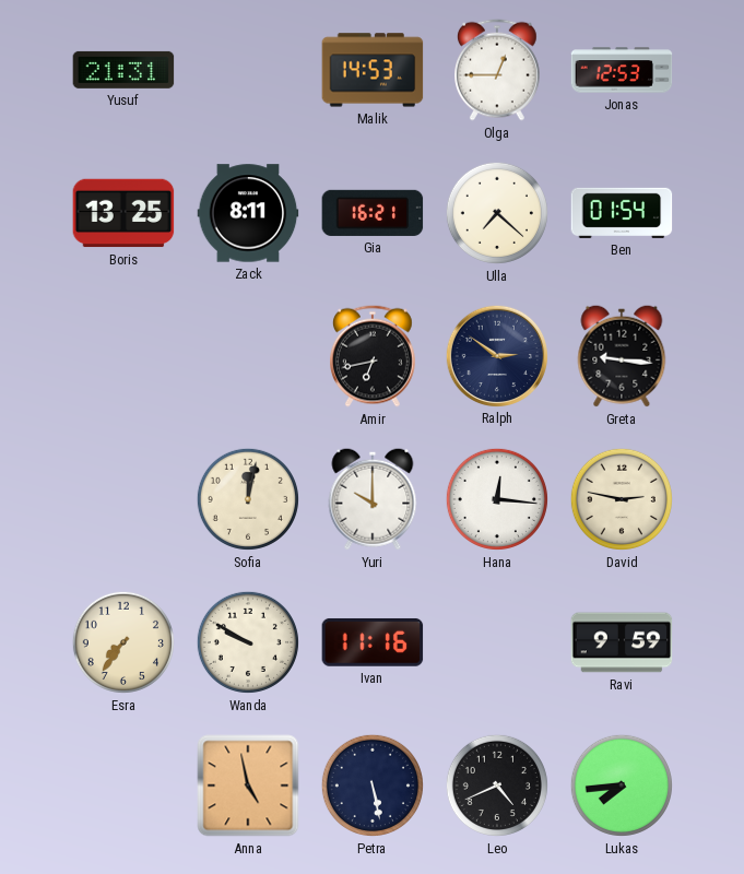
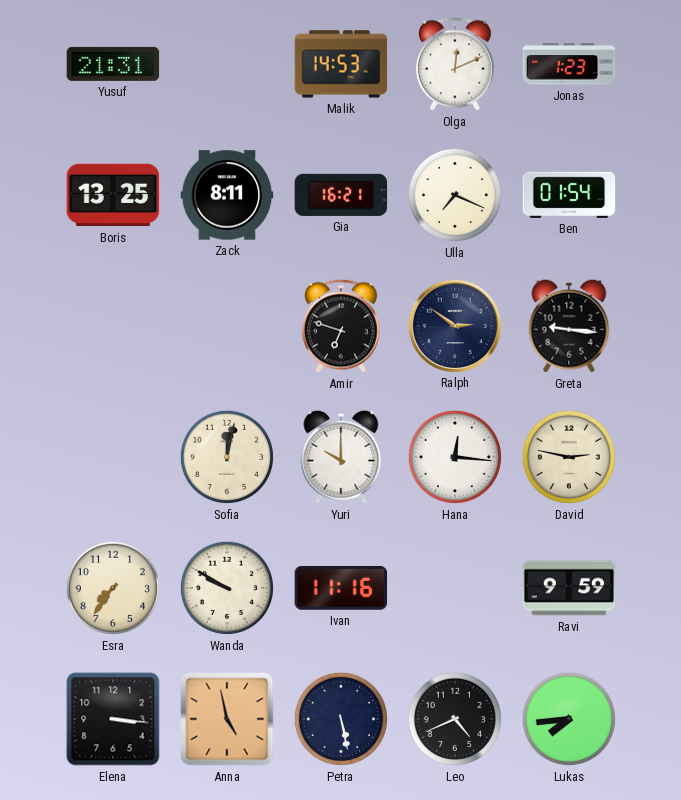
Olga: 12:45 -> 12:11
Jonas: 12:53 -> 1:23
Ulla: 7:22 -> 7:19
Amir: 6:43 -> 6:48
Elena: none -> 3:16
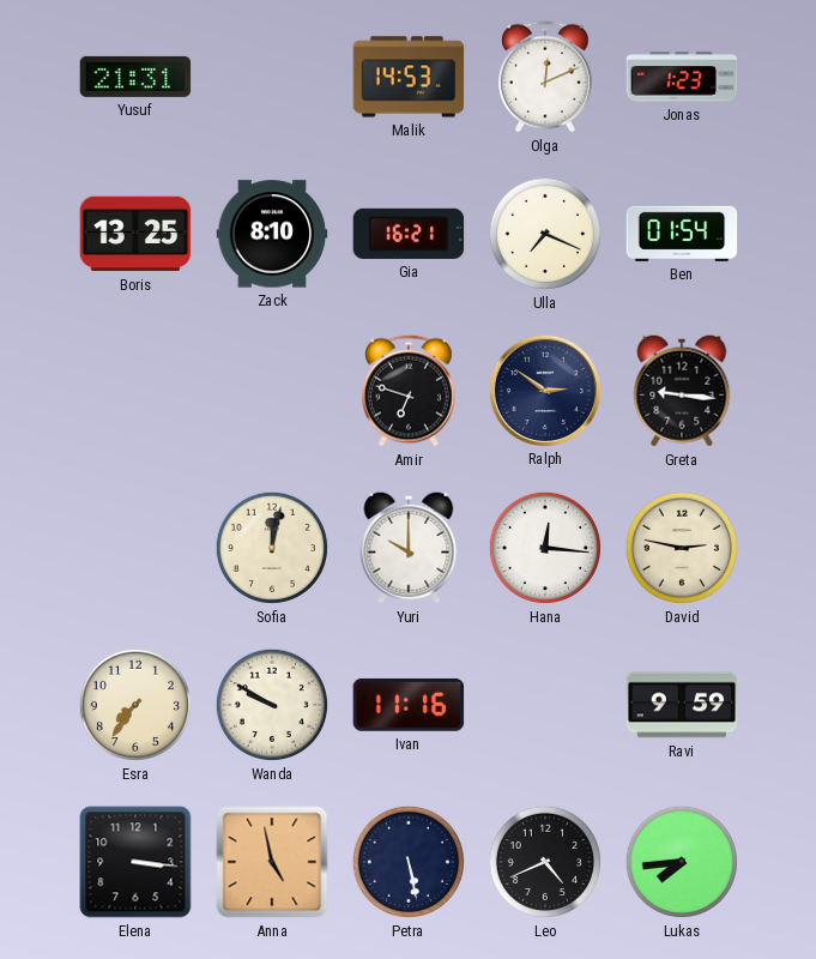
Zack: 8:11 -> 8:10
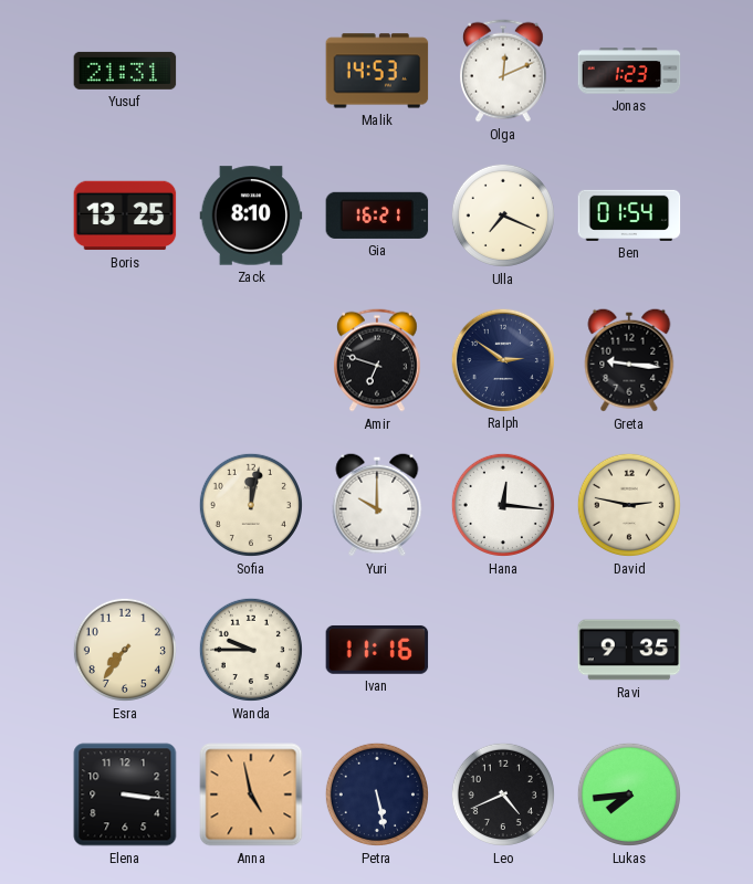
Wanda: 9:50 -> 9:45
Ravi: 9:59 -> 9:35
